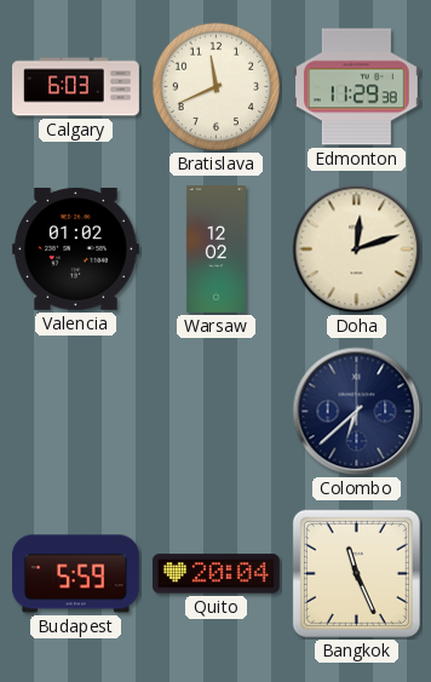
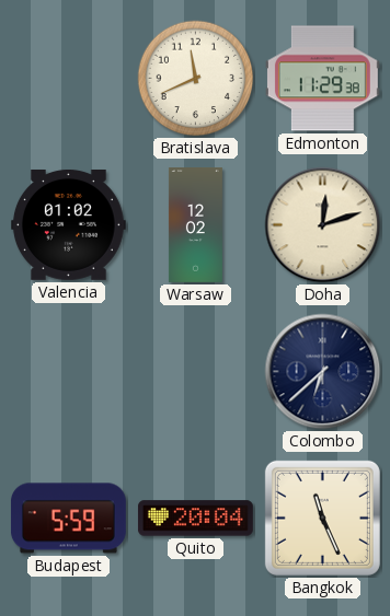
Calgary: 6:03 -> none
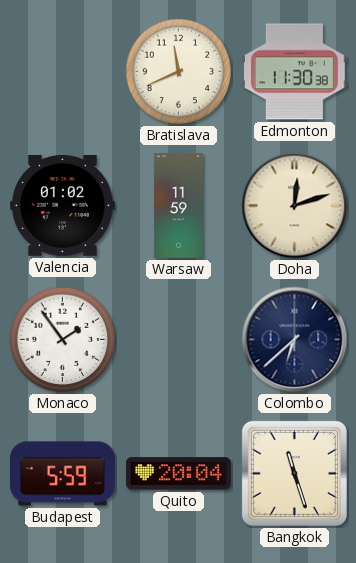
Edmonton: 11:29 -> 11:30
Warsaw: 12:02 -> 11:59
Monaco: none -> 1:54
Bangkok: 11:26 -> 11:27
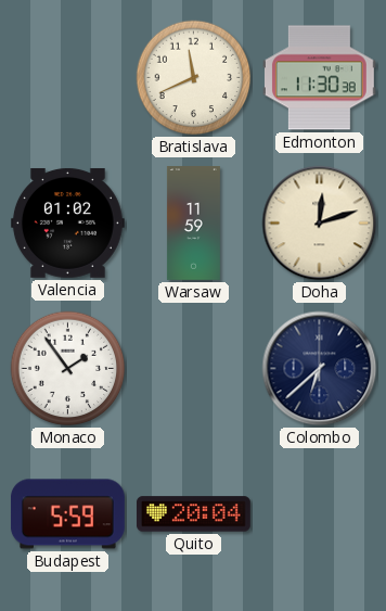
Bangkok: 11:27 -> none
